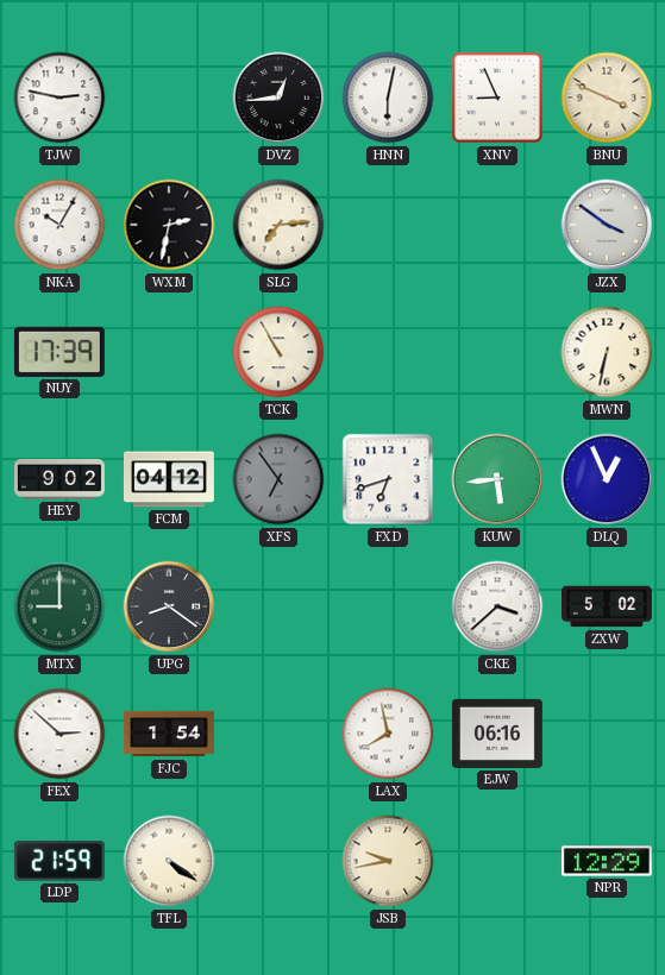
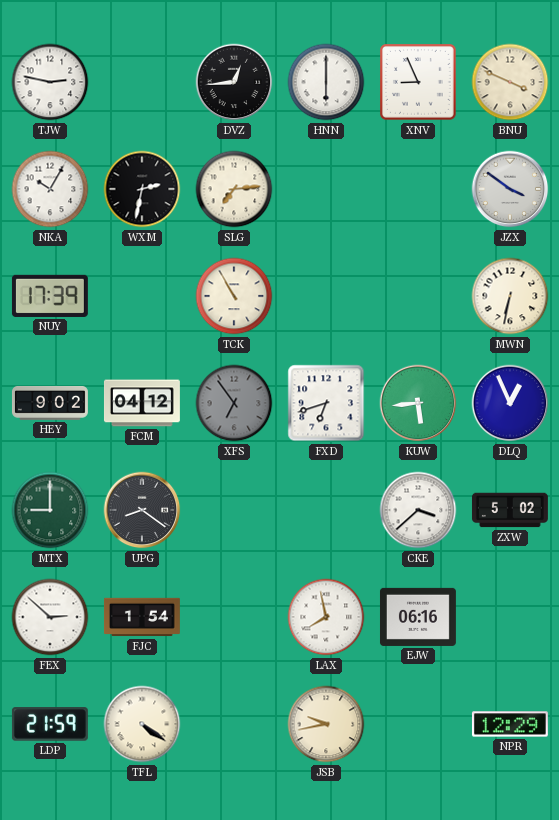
HNN: 6:02 -> 6:00
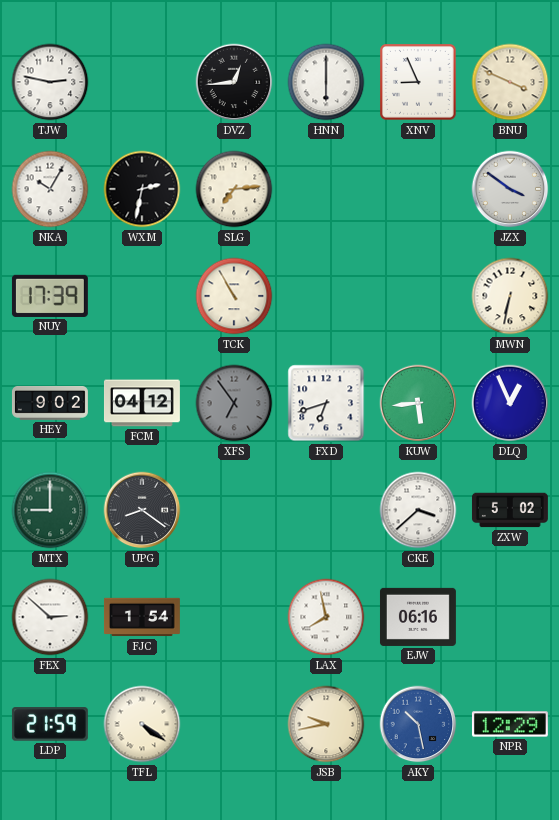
AKY: none -> 10:28
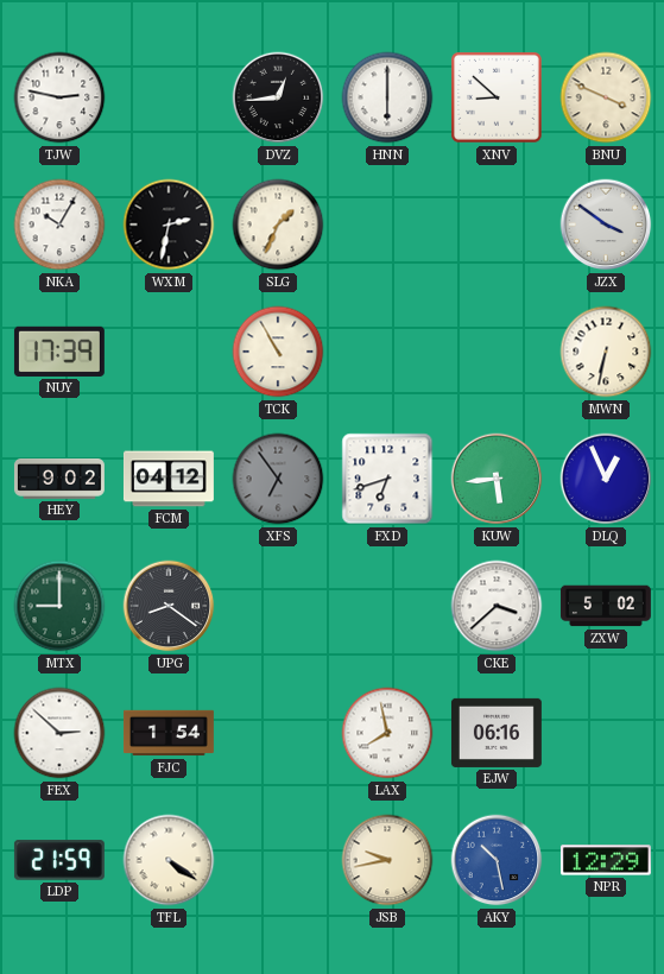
XNV: 8:56 -> 8:52
SLG: 7:14 -> 1:34
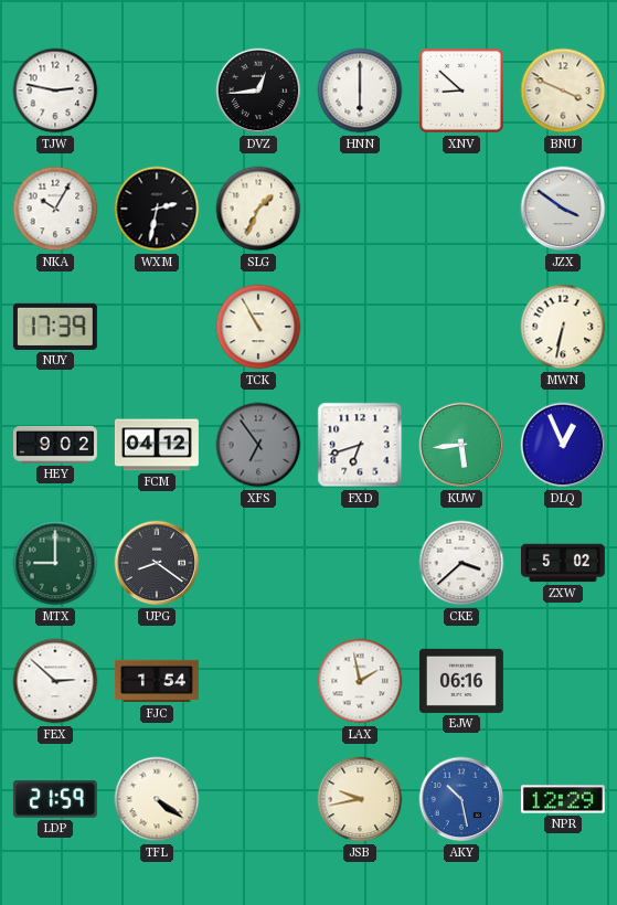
LAX: 7:58 -> 1:58
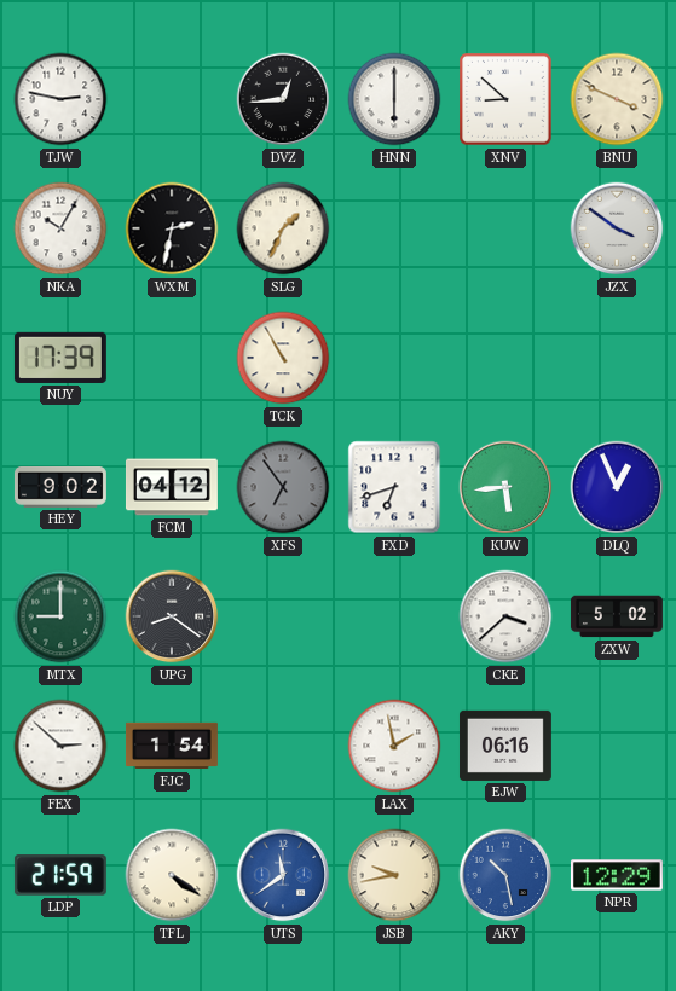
MWN: 6:32 -> none
UTS: none -> 11:39
